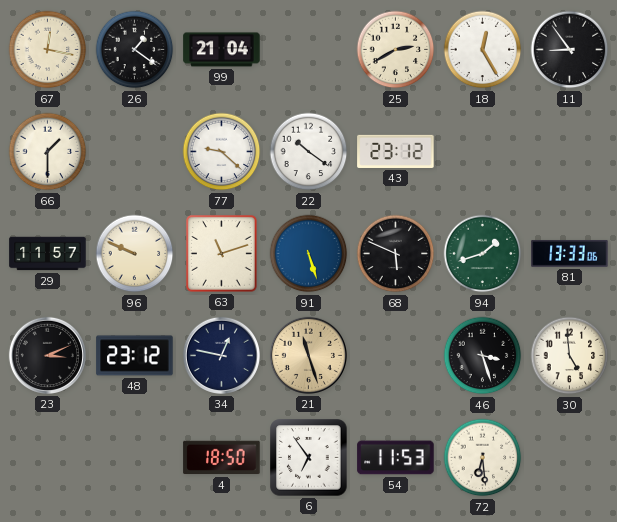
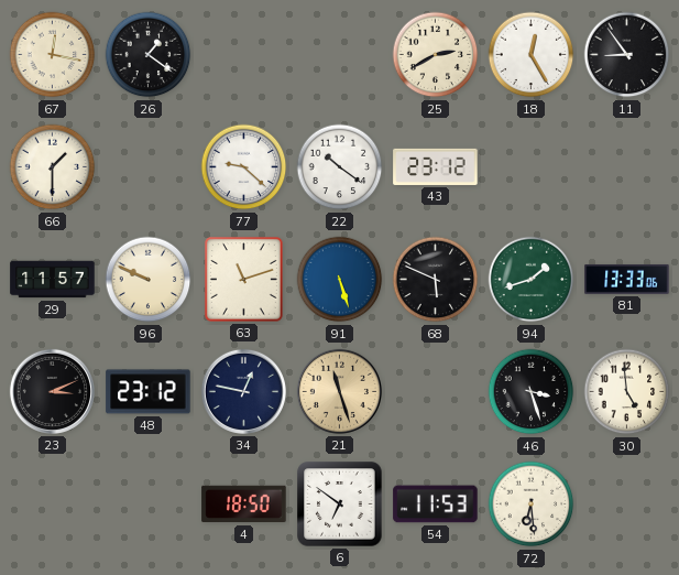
99: 21:04 -> none
6: 6:54 -> 6:51
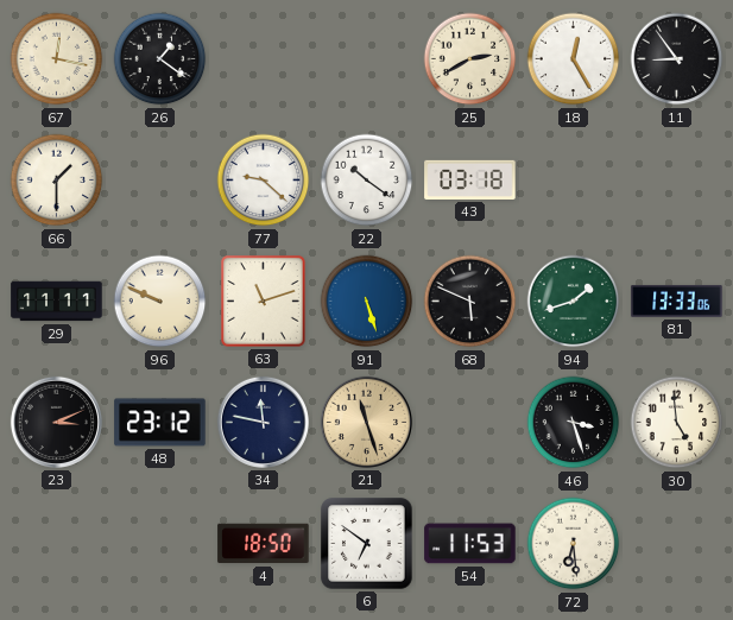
43: 23:12 -> 03:18
29: 11:57 -> 11:11
34: 12:47 -> 11:47
